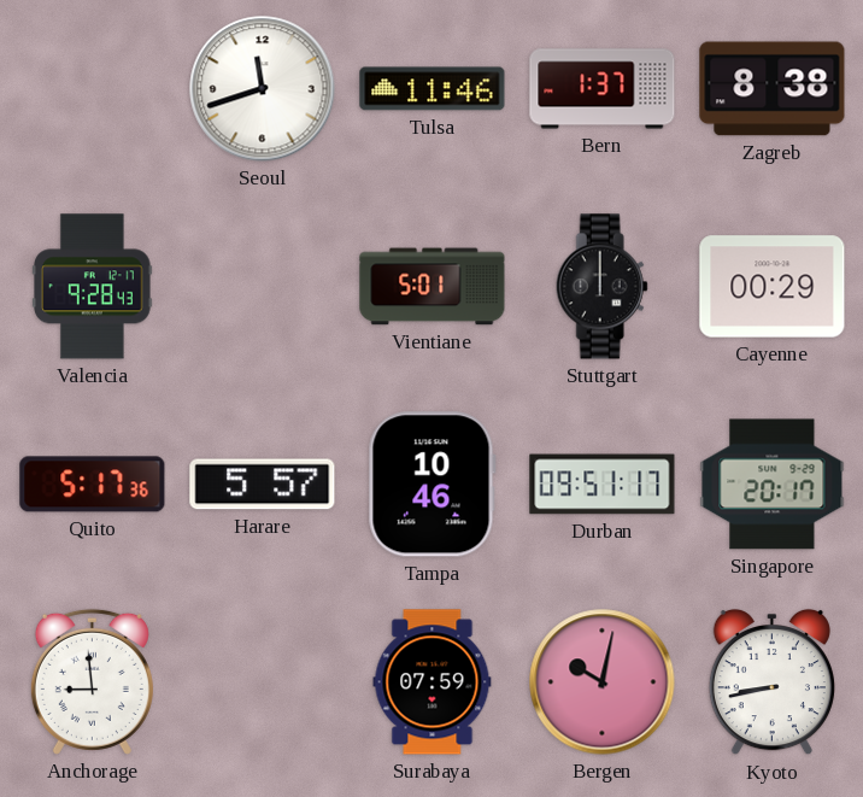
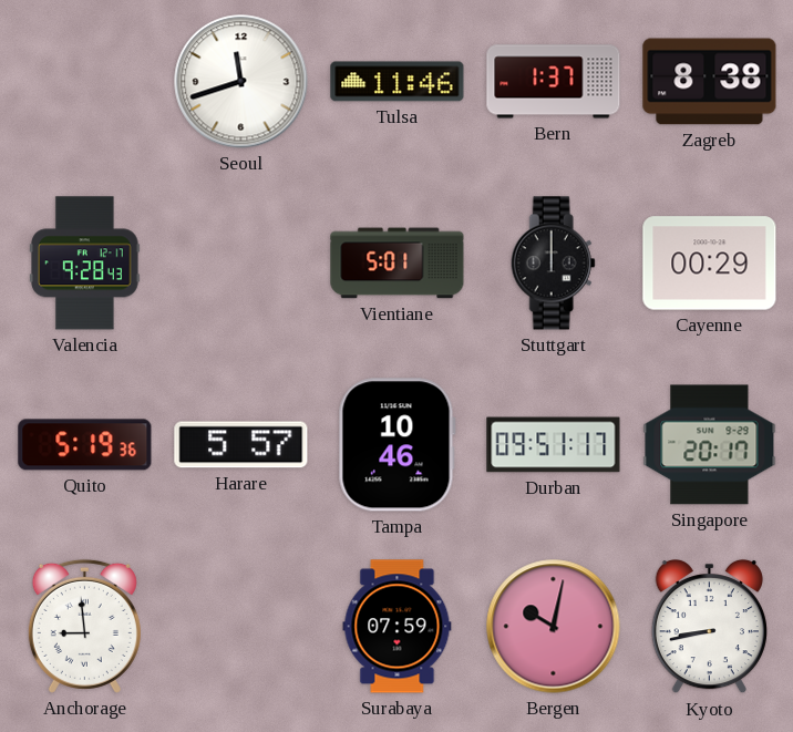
Quito: 5:17 -> 5:19
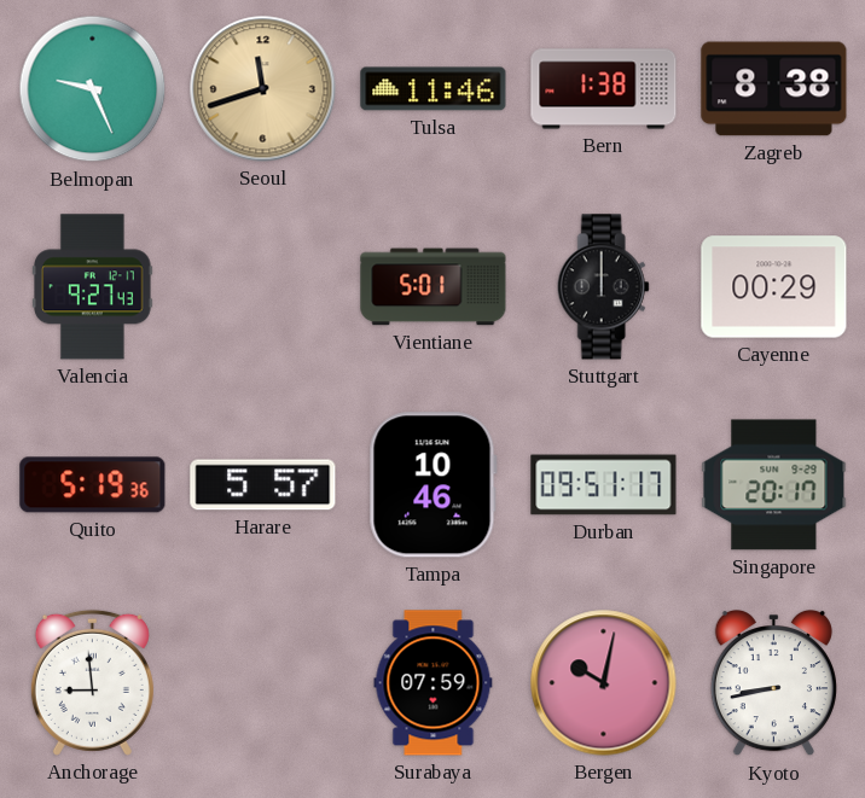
Belmopan: none -> 9:26
Seoul dial: white -> champagne
Bern: 1:37 -> 1:38
Valencia: 9:28 -> 9:27
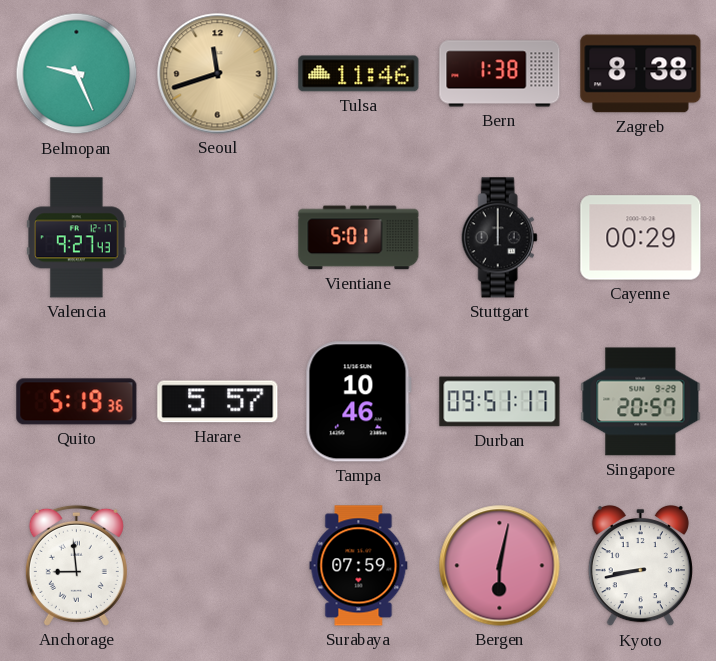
Singapore: 20:17 -> 20:57
Bergen: 10:02 -> 6:02
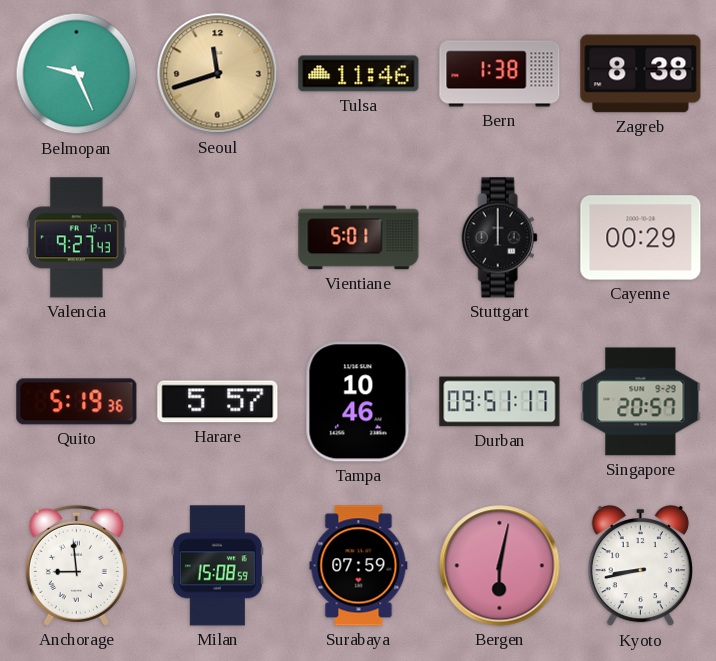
Milan: none -> 15:08
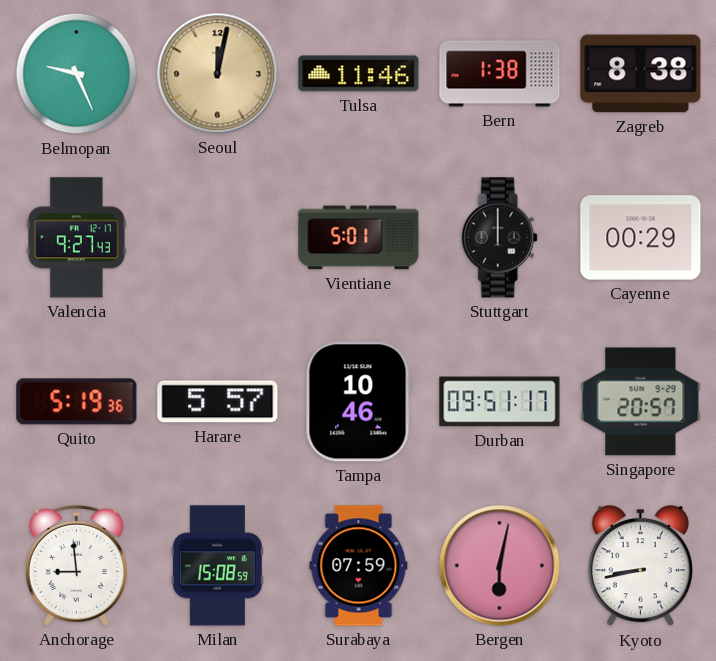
Seoul: 11:42 -> 12:02
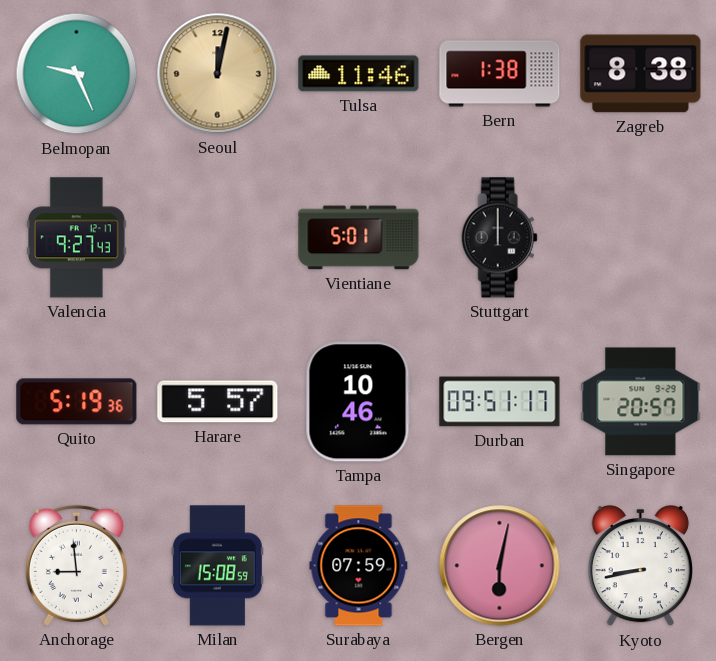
Cayenne: 00:29 -> none
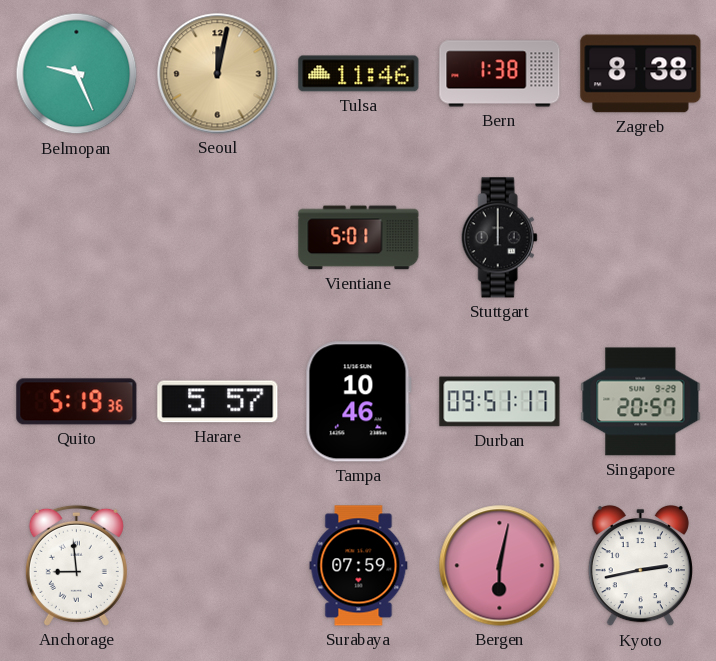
Valencia: 9:27 -> none
Milan: 15:08 -> none
Kyoto: 8:43 -> 2:43
